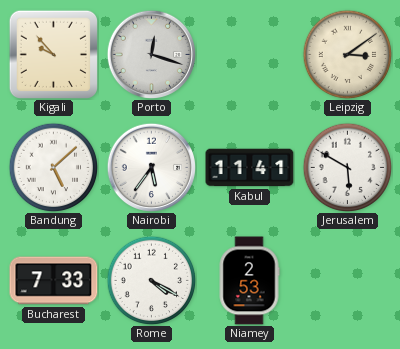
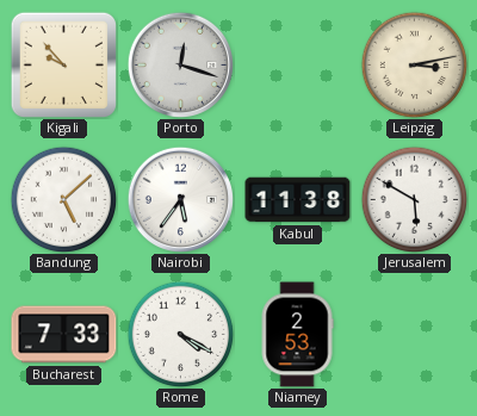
Leipzig: 3:09 -> 3:13
Kabul: 11:41 -> 11:38
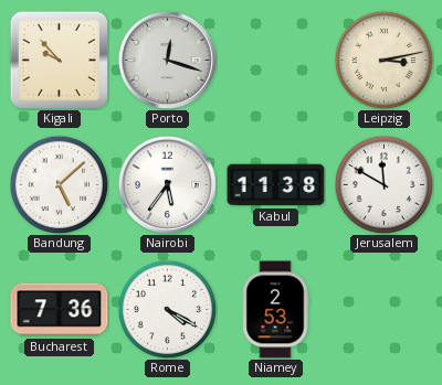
Jerusalem: 5:50 -> 11:50
Bucharest: 7:33 -> 7:36
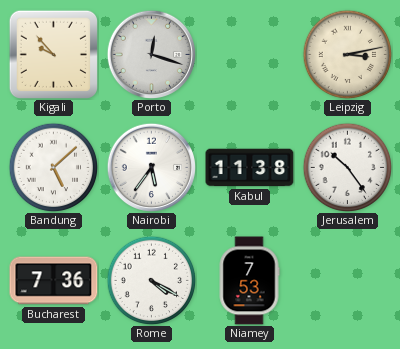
Jerusalem: 11:50 -> 10:24
Niamey: 2:53 -> 7:53
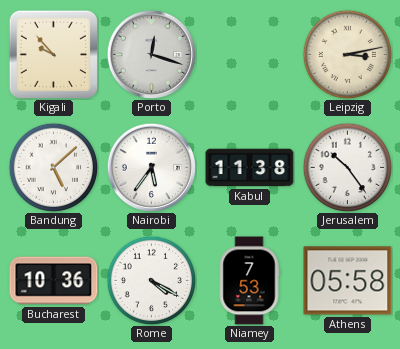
Bucharest: 7:36 -> 10:36
Athens: none -> 05:58
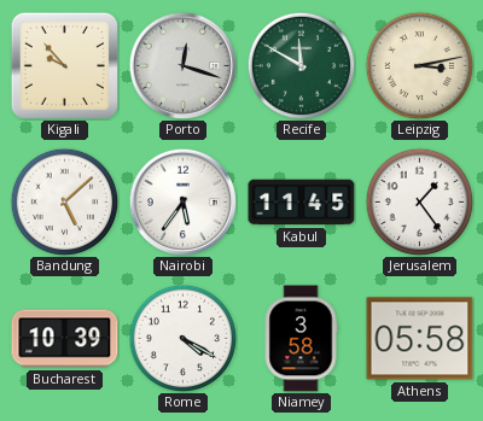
Recife: none -> 11:50
Kabul: 11:38 -> 11:45
Jerusalem: 10:24 -> 1:24
Bucharest: 10:36 -> 10:39
Niamey: 7:53 -> 3:58
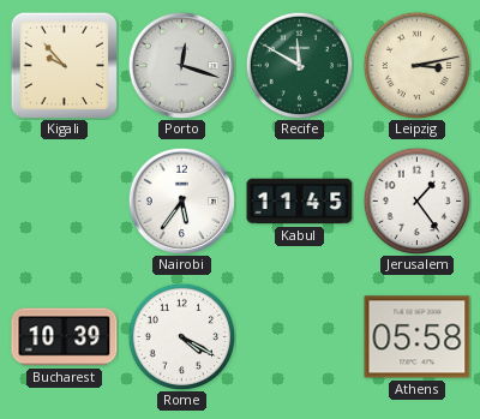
Bandung: 5:08 -> none
Niamey: 3:58 -> none
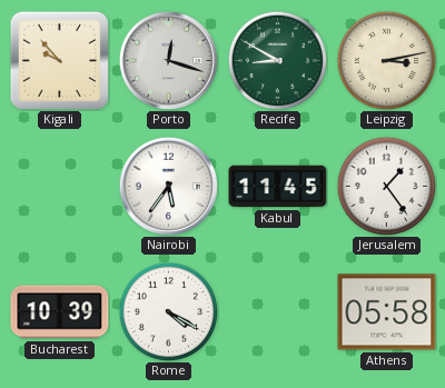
Recife: 11:50 -> 8:50
